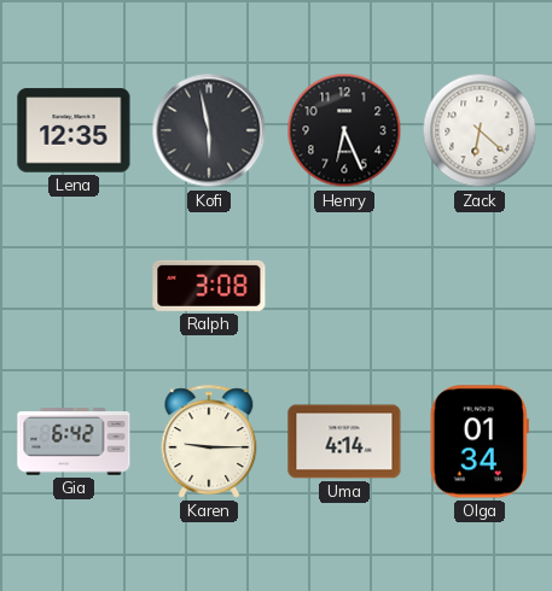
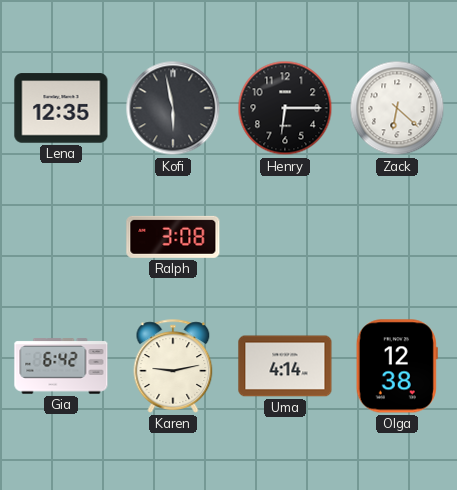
Henry: 6:26 -> 6:15
Karen: 9:15 -> 9:13
Olga: 01:34 -> 12:38
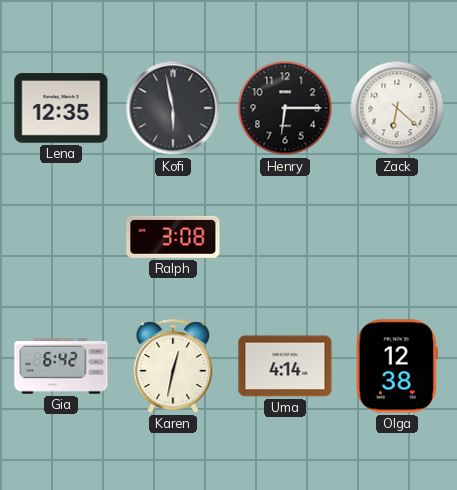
Karen: 9:13 -> 12:32
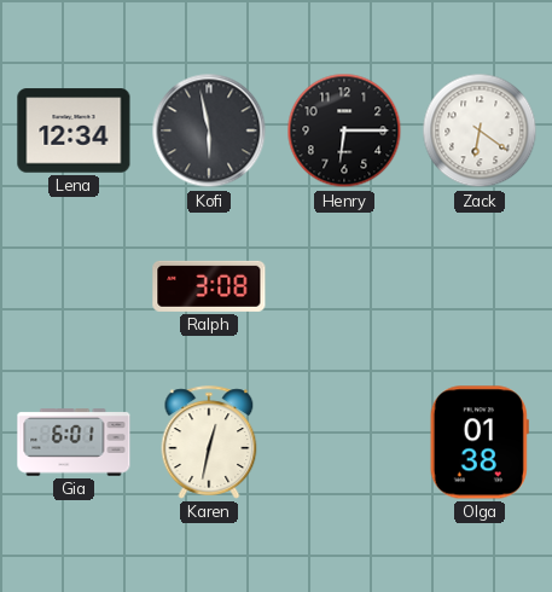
Lena: 12:35 -> 12:34
Zack: 6:22 -> 6:21
Gia: 6:42 -> 6:01
Uma: 4:14 -> none
Olga: 12:38 -> 01:38
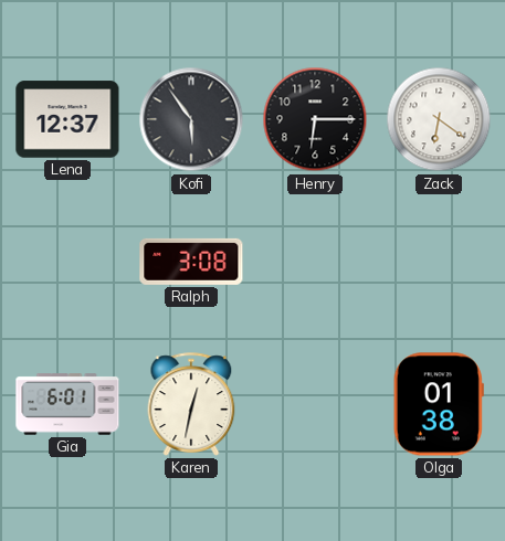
Lena: 12:34 -> 12:37
Kofi: 5:58 -> 5:54
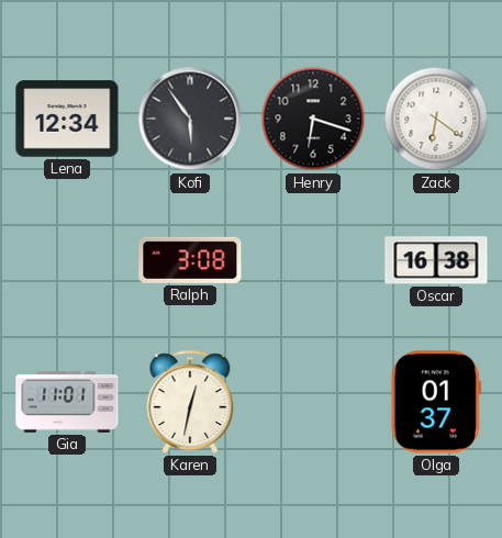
Lena: 12:37 -> 12:34
Henry: 6:15 -> 6:18
Oscar: none -> 16:38
Gia: 6:01 -> 11:01
Olga: 01:38 -> 01:37
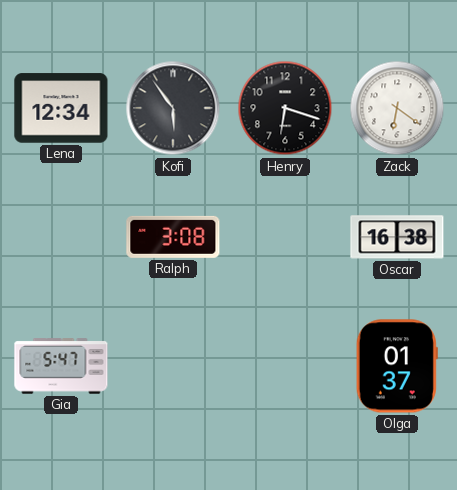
Gia: 11:01 -> 5:47
Karen: 12:32 -> none
